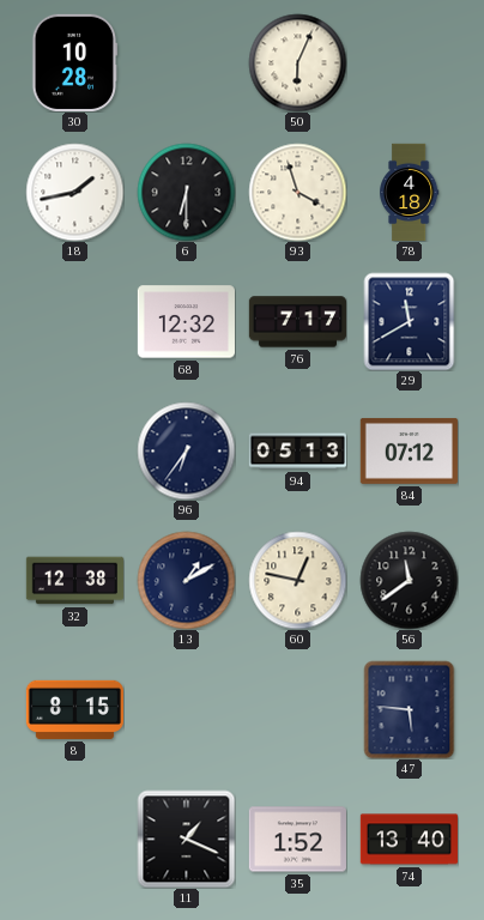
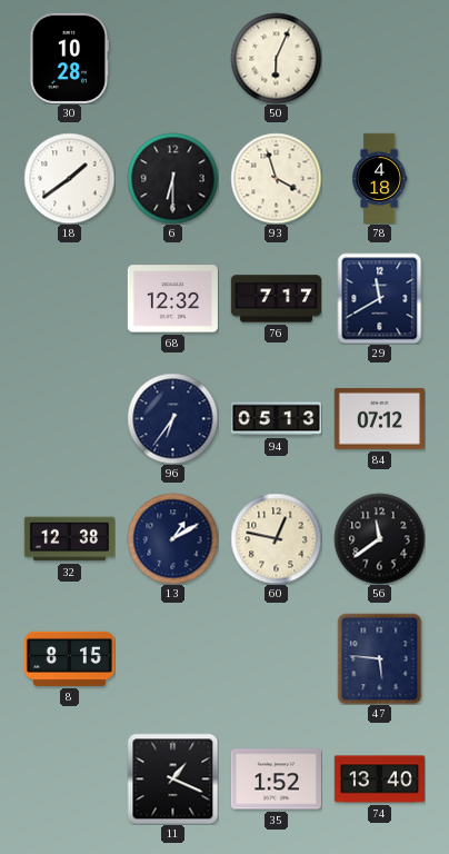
18: 1:43 -> 1:39
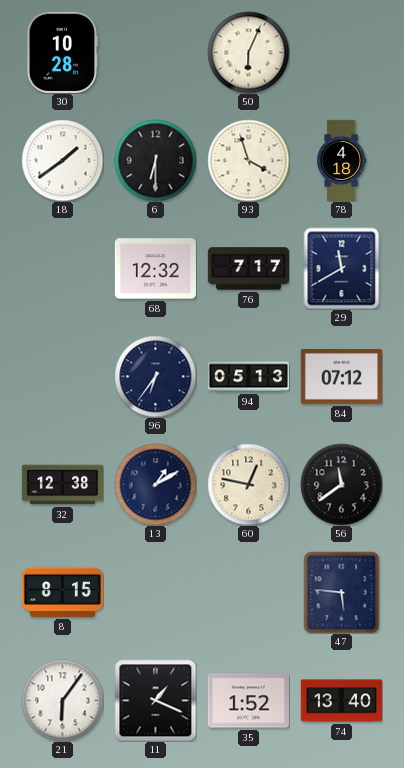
21: none -> 6:06
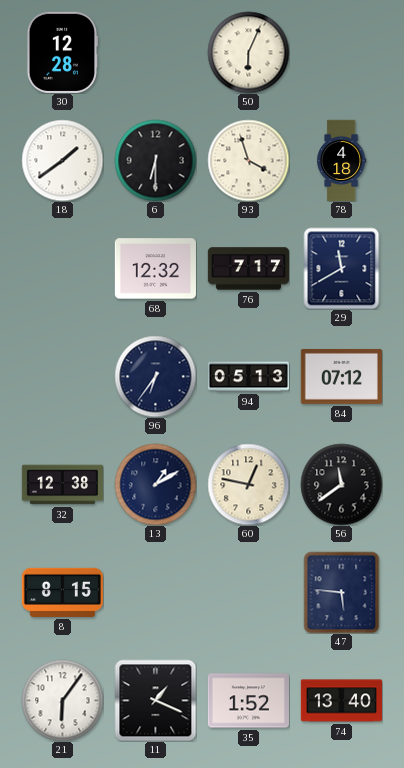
30: 10:28 -> 12:28
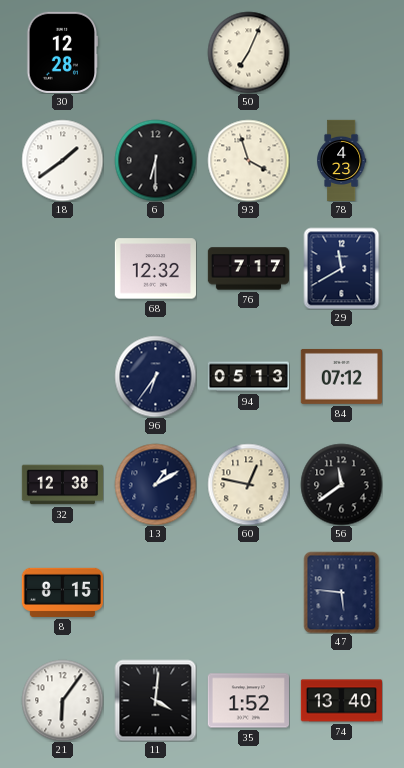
50: 6:04 -> 7:04
78: 4:18 -> 4:23
11: 1:19 -> 4:01
